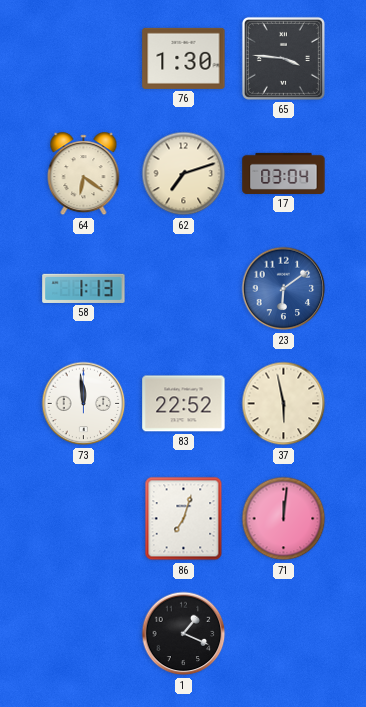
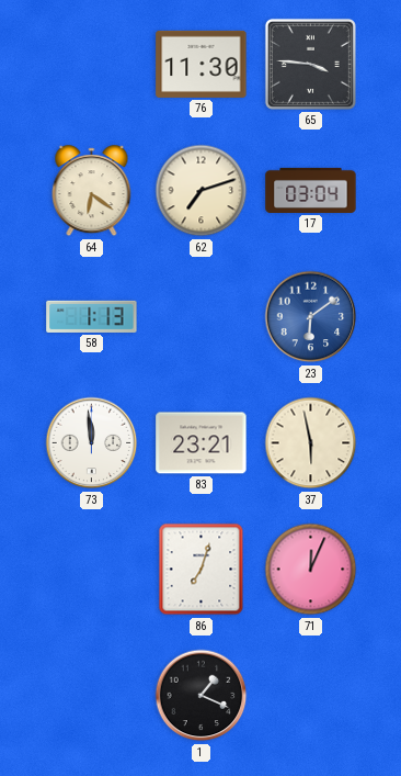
76: 1:30 -> 11:30
83: 22:52 -> 23:21
71: 12:01 -> 12:04
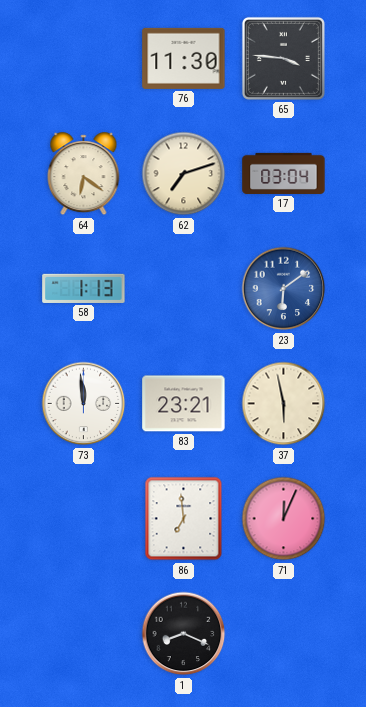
86: 7:03 -> 6:59
1: 1:19 -> 8:19
